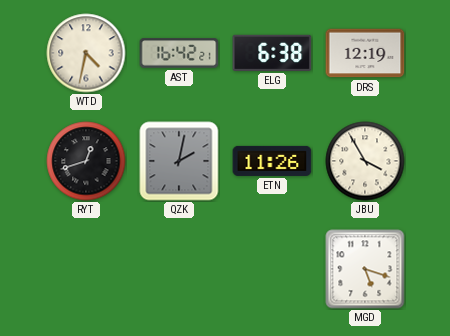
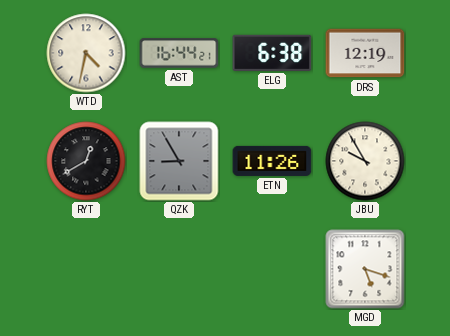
AST: 16:42 -> 16:44
RYT: 12:42 -> 12:40
QZK: 2:02 -> 8:55
JBU: 3:55 -> 9:55
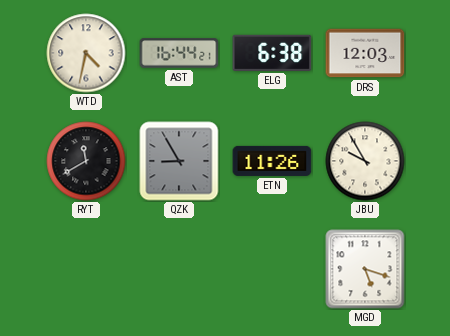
DRS: 12:19 -> 12:03
RYT: 12:40 -> 11:40
